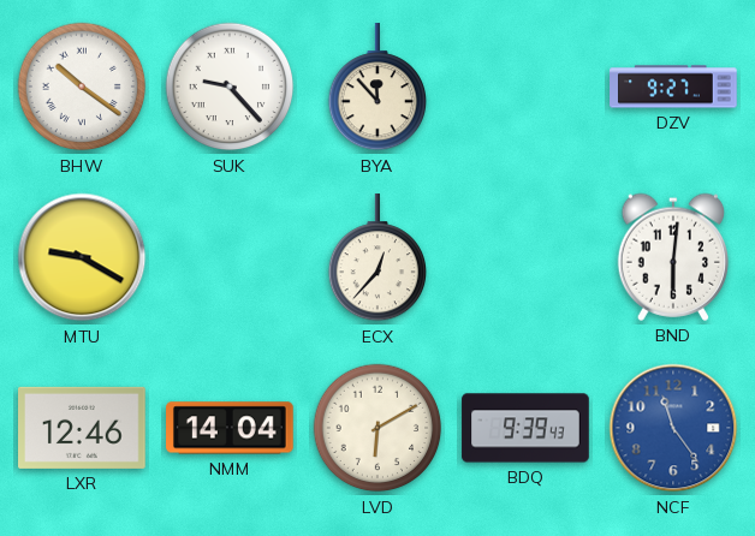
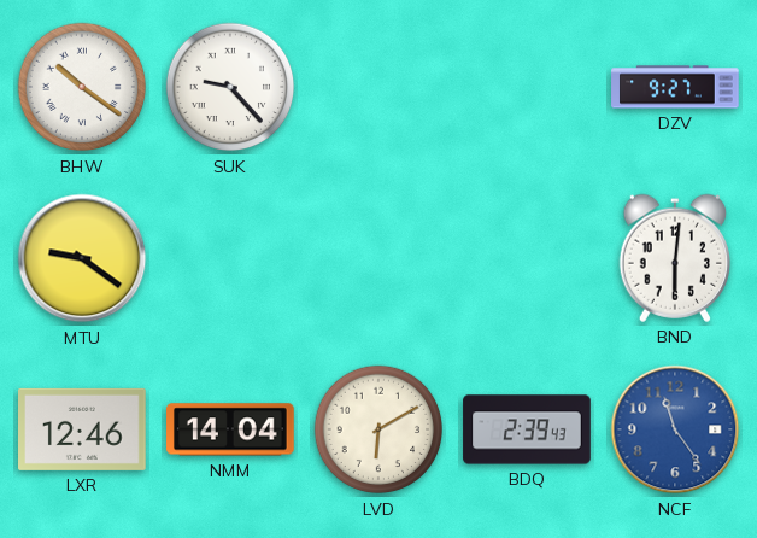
BYA: 11:53 -> none
MTU: 9:20 -> 9:21
ECX: 12:37 -> none
BDQ: 9:39 -> 2:39
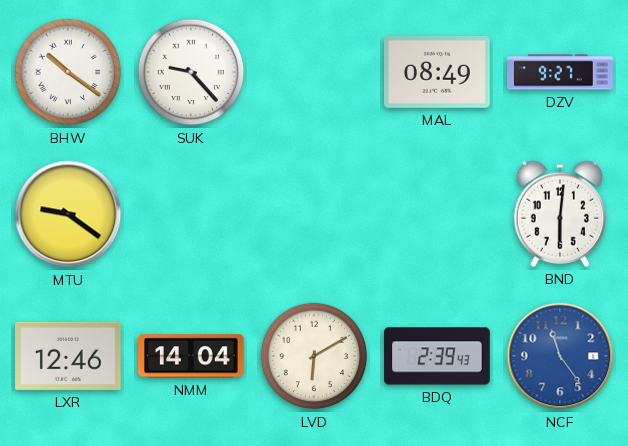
MAL: none -> 08:49
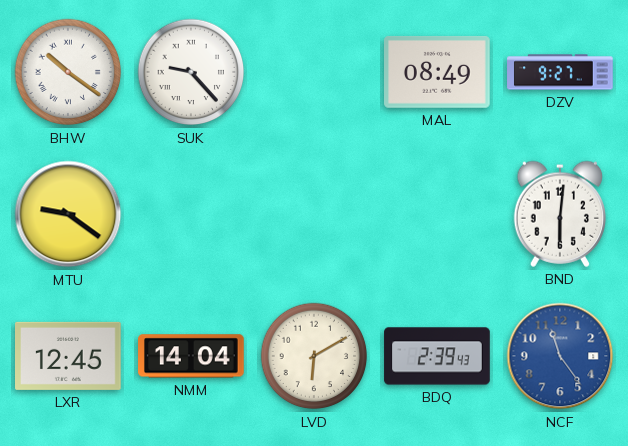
LXR: 12:46 -> 12:45
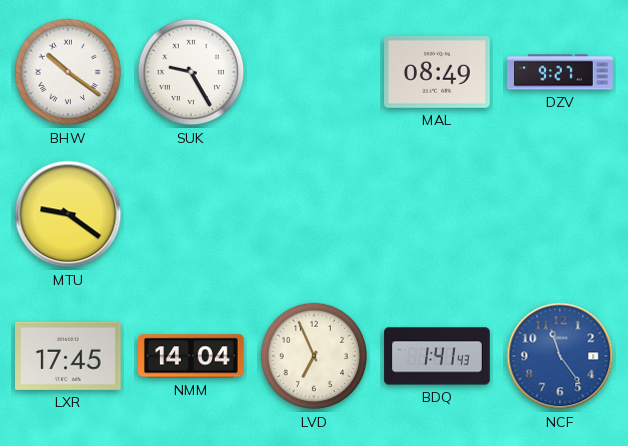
SUK: 9:23 -> 9:25
BND: 6:01 -> none
LXR: 12:45 -> 17:45
LVD: 6:10 -> 6:56
BDQ: 2:39 -> 1:41
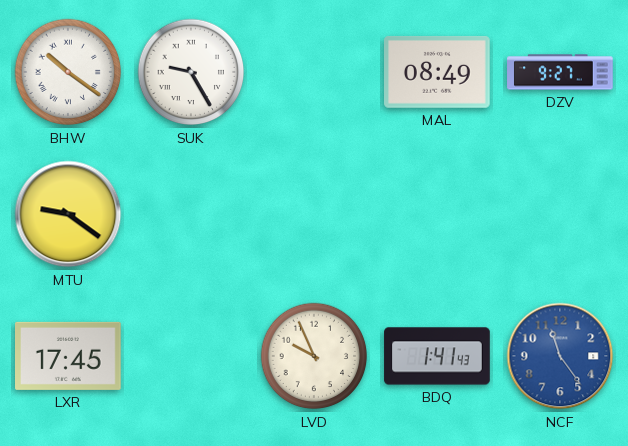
NMM: 14:04 -> none
LVD: 6:56 -> 9:56
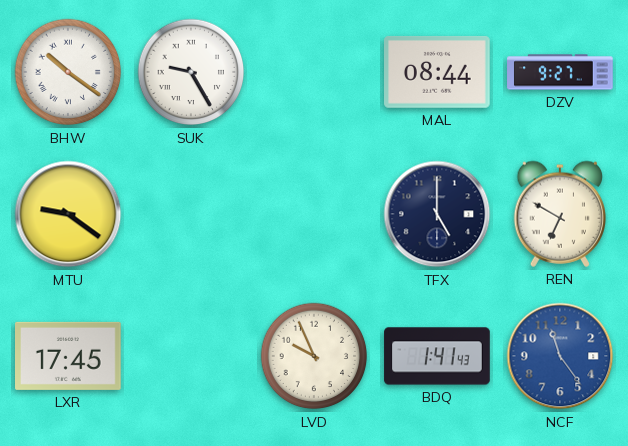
MAL: 08:49 -> 08:44
TFX: none -> 5:00
REN: none -> 6:50
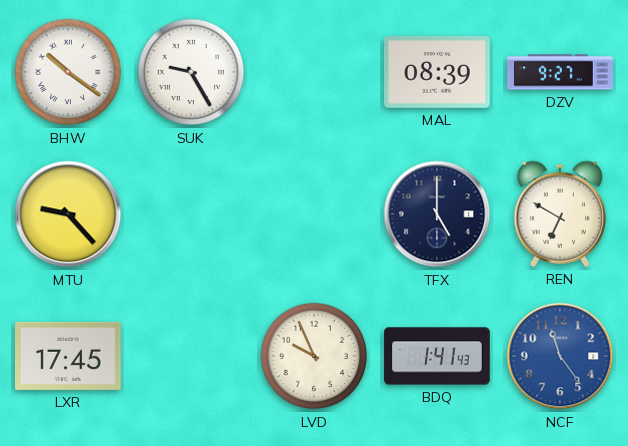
MAL: 08:44 -> 08:39
MTU: 9:21 -> 9:23
